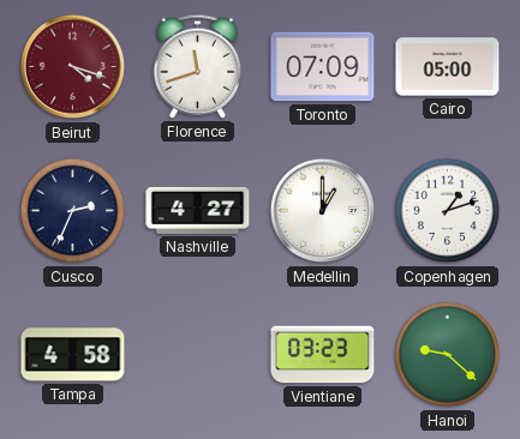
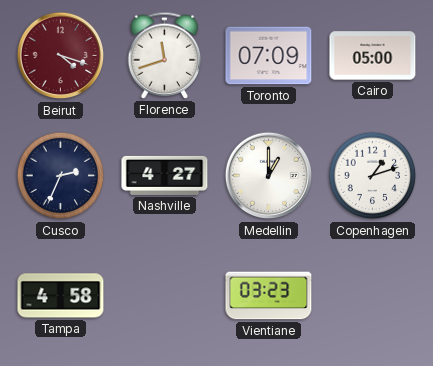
Hanoi: 9:22 -> none
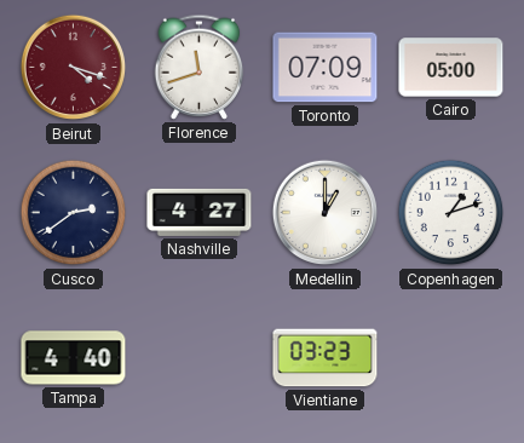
Cusco: 2:34 -> 2:39
Tampa: 4:58 -> 4:40
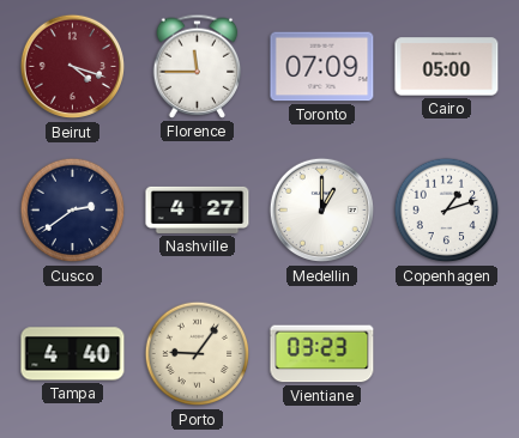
Florence: 11:42 -> 11:45
Porto: none -> 9:06
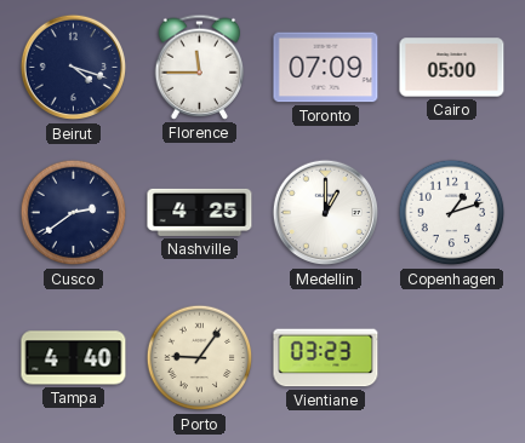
Beirut dial: burgundy -> navy
Nashville: 4:27 -> 4:25
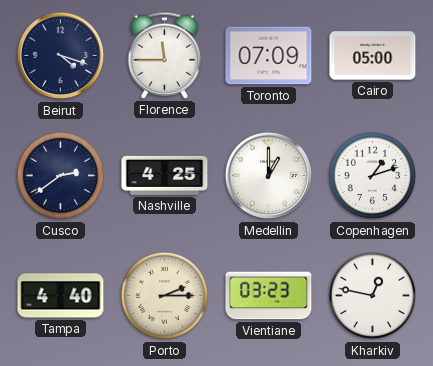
Porto: 9:06 -> 2:15
Kharkiv: none -> 12:47
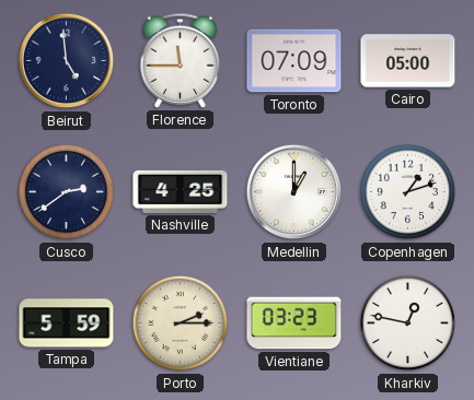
Beirut: 4:18 -> 4:59
Tampa: 4:40 -> 5:59
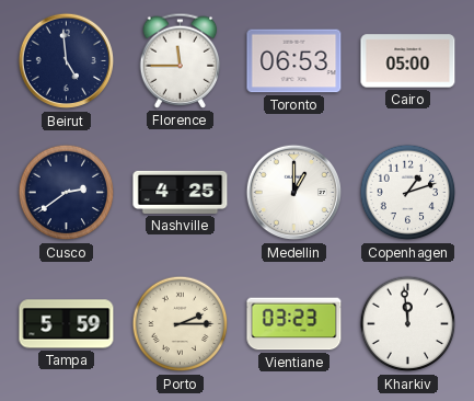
Toronto: 07:09 -> 06:53
Kharkiv: 12:47 -> 11:59
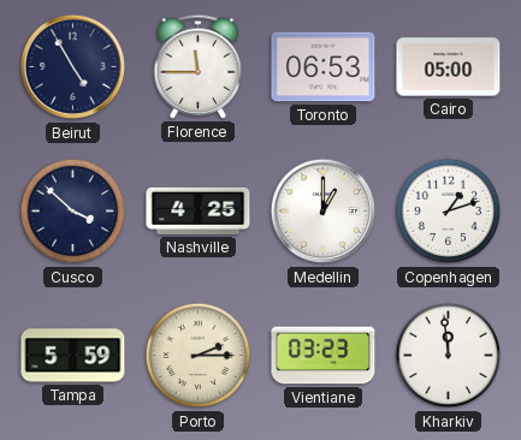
Beirut: 4:59 -> 4:55
Cusco: 2:39 -> 3:52
